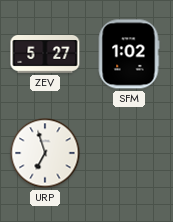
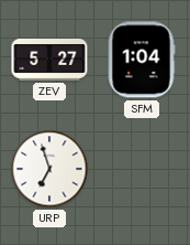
SFM: 1:02 -> 1:04
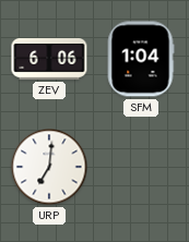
ZEV: 5:27 -> 6:06
URP: 6:57 -> 7:01
